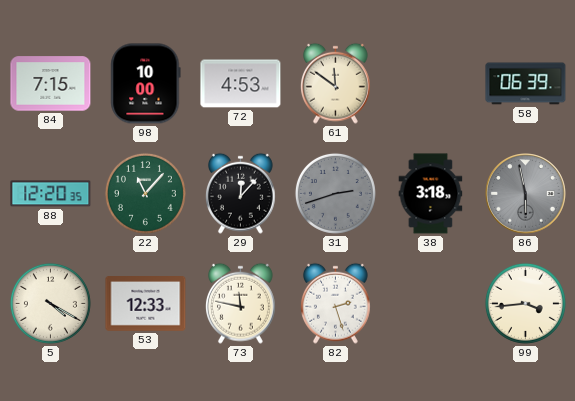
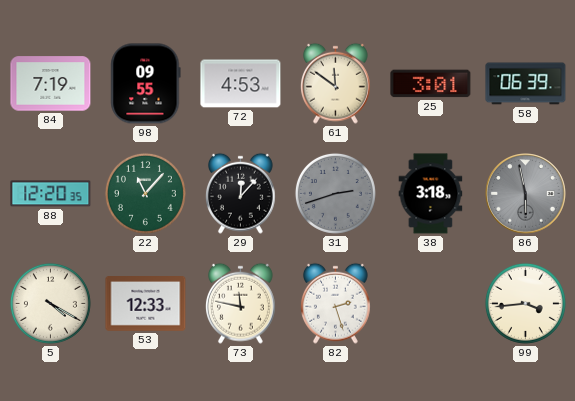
84: 7:15 -> 7:19
98: 10:00 -> 09:55
25: none -> 3:01
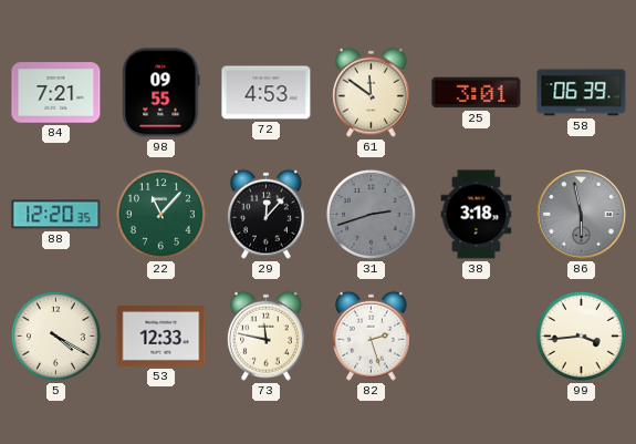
84: 7:19 -> 7:21
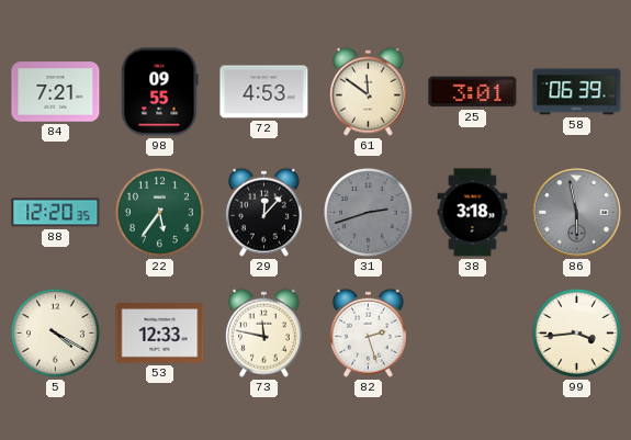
22: 11:07 -> 5:36
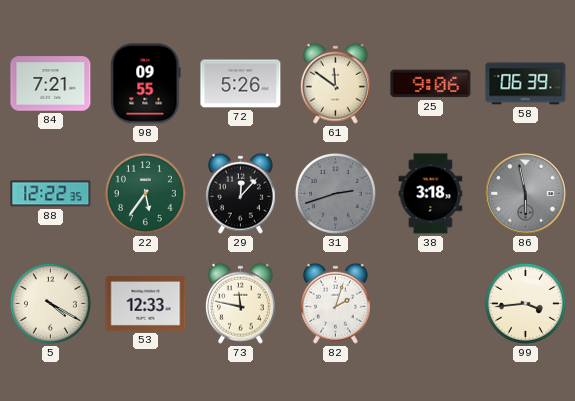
72: 4:53 -> 5:26
25: 3:01 -> 9:06
88: 12:20 -> 12:22
82: 2:27 -> 2:03
